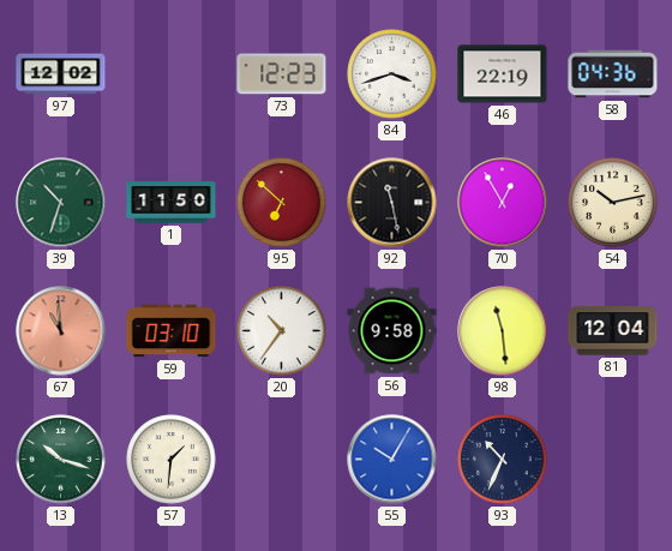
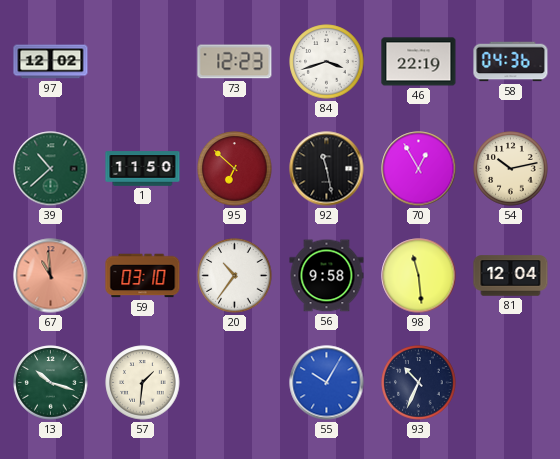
39: 10:33 -> 10:38
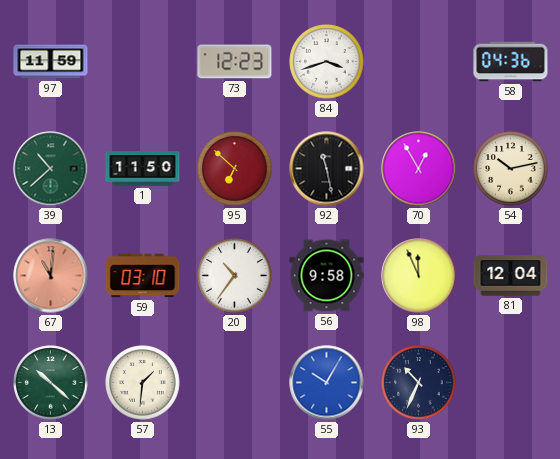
97: 12:02 -> 11:59
46: 22:19 -> none
67: 10:59 -> 11:01
98: 11:29 -> 11:56
13: 10:18 -> 10:22
